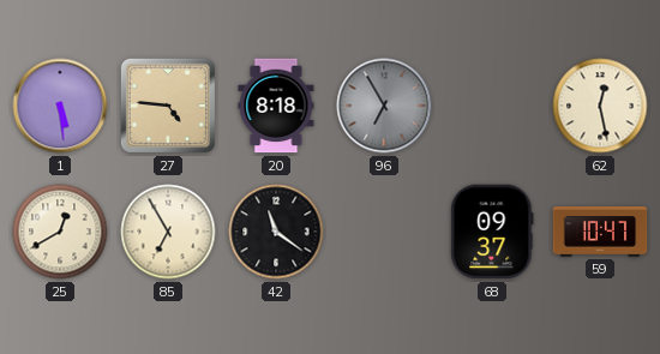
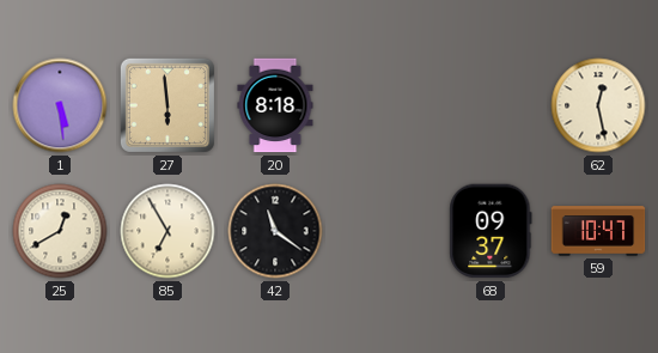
27: 4:46 -> 5:59
96: 6:55 -> none
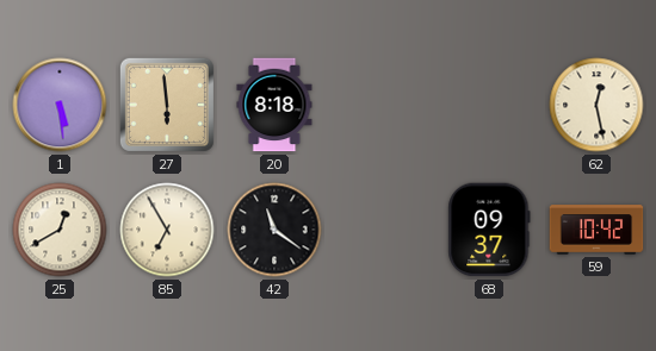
59: 10:47 -> 10:42
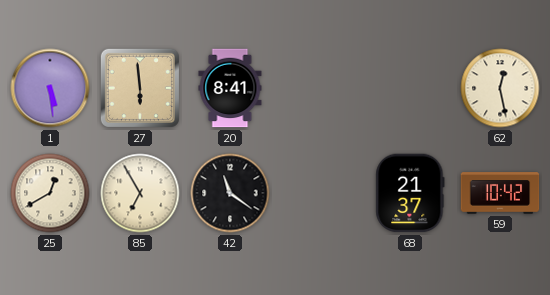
20: 8:18 -> 8:41
68: 09:37 -> 21:37
